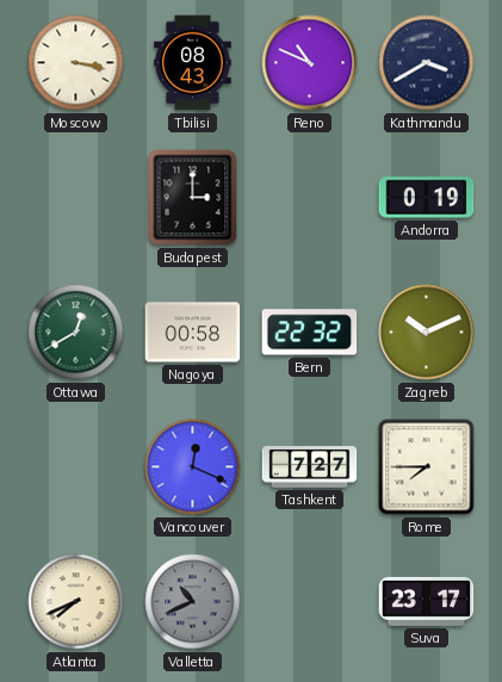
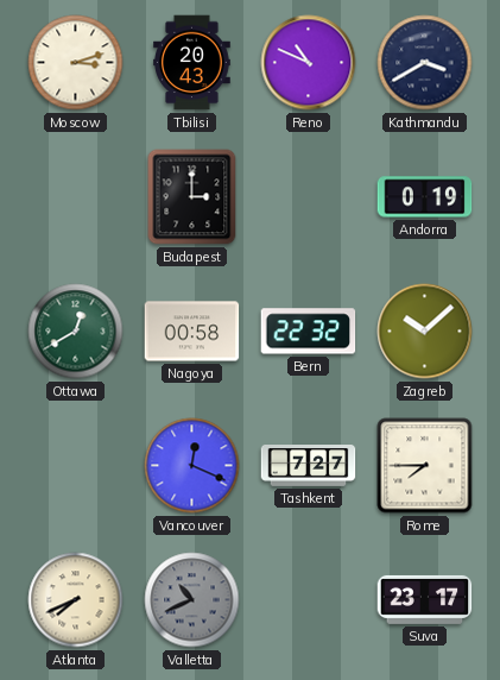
Moscow: 3:17 -> 3:12
Tbilisi: 08:43 -> 20:43
Zagreb: 10:11 -> 10:08
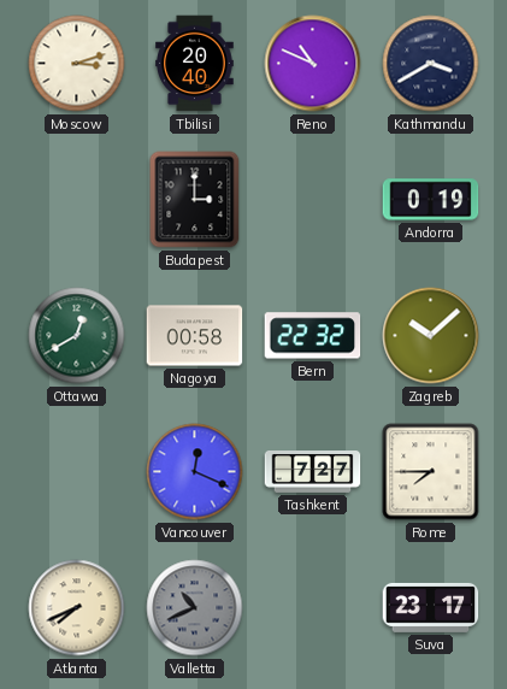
Tbilisi: 20:43 -> 20:40
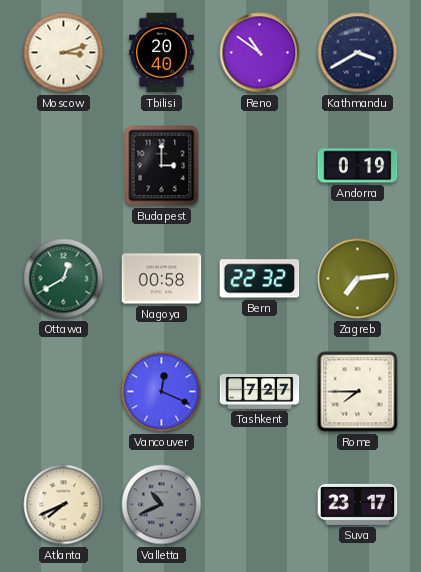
Reno: 10:49 -> 10:51
Zagreb: 10:08 -> 7:14
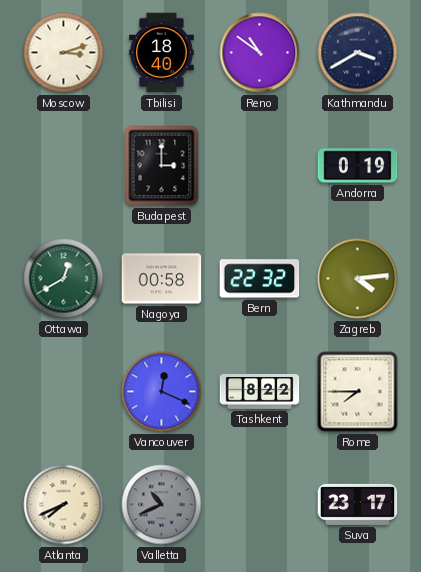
Tbilisi: 20:40 -> 18:40
Zagreb: 7:14 -> 4:14
Tashkent: 7:27 -> 8:22
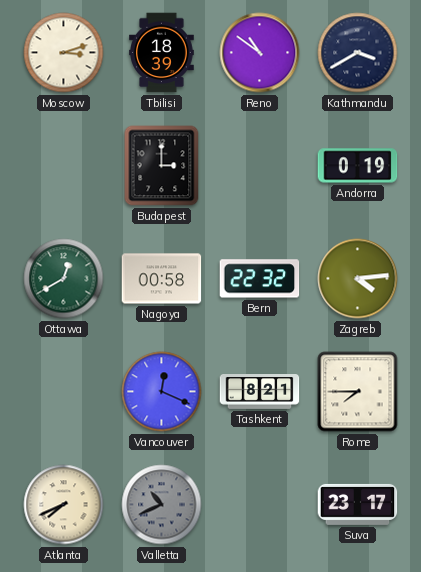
Tbilisi: 18:40 -> 18:39
Tashkent: 8:22 -> 8:21
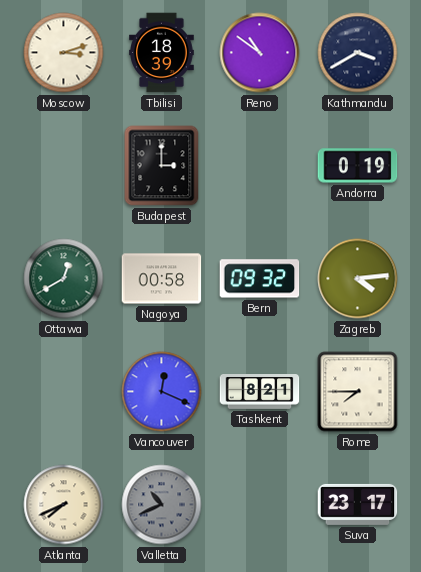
Bern: 22:32 -> 09:32
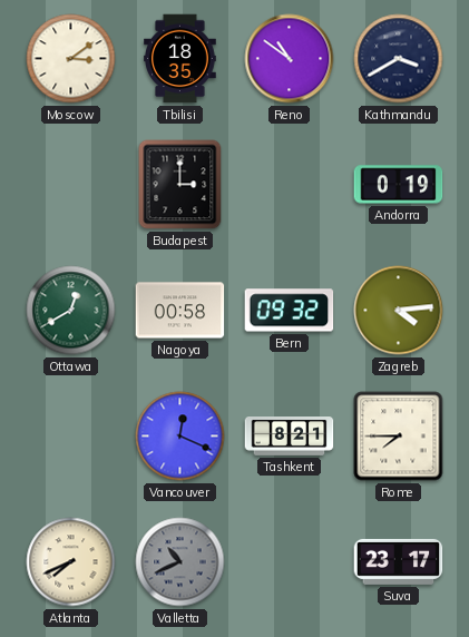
Moscow: 3:12 -> 3:09
Tbilisi: 18:39 -> 18:35
